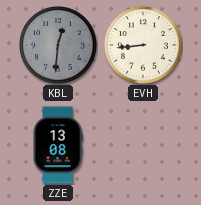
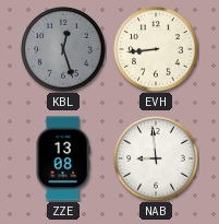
KBL: 12:31 -> 12:27
NAB: none -> 8:59
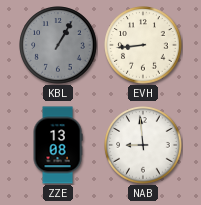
KBL: 12:27 -> 1:05
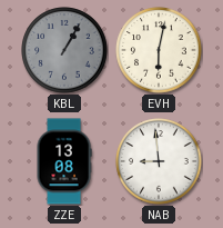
EVH: 8:44 -> 6:02
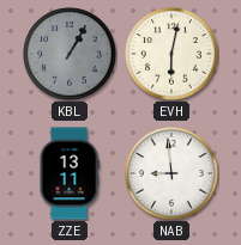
ZZE: 13:08 -> 13:11
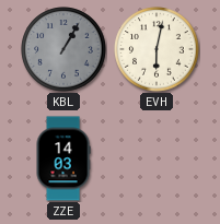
ZZE: 13:11 -> 14:03
NAB: 8:59 -> none
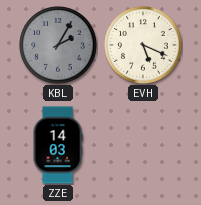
KBL: 1:05 -> 2:05
EVH: 6:02 -> 5:19
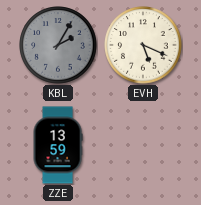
ZZE: 14:03 -> 13:59
